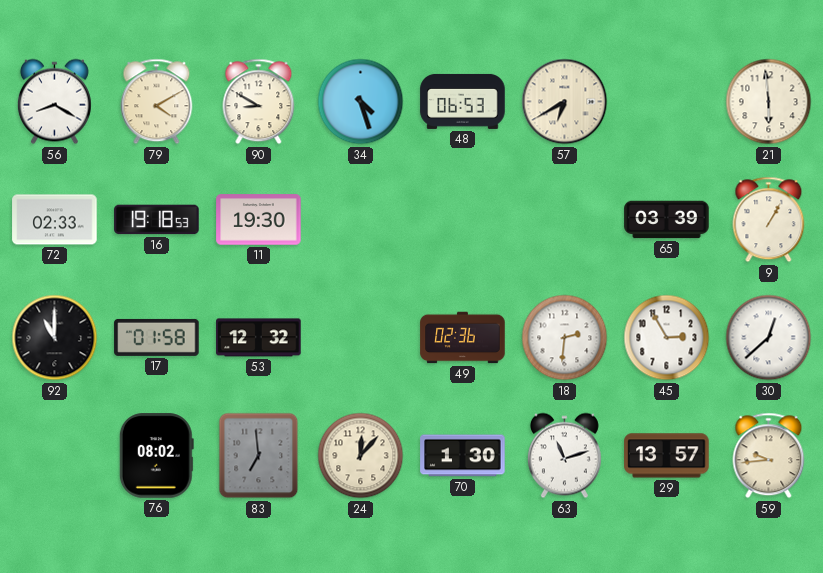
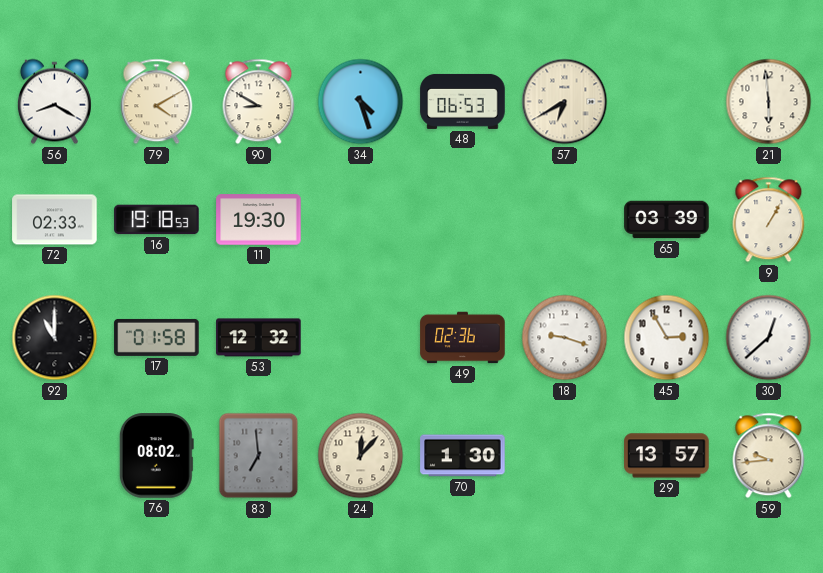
18: 2:31 -> 9:18
63: 11:12 -> none
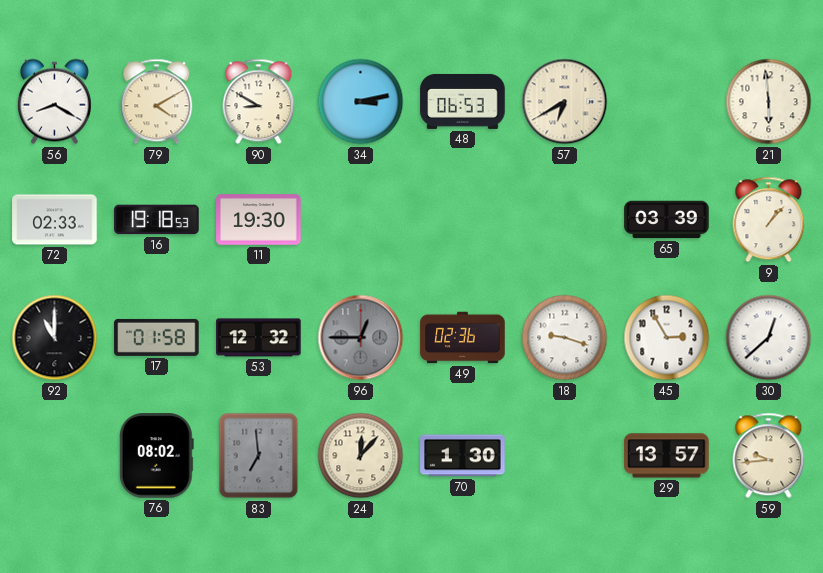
34: 4:27 -> 3:13
9: 1:05 -> 1:07
96: none -> 12:45
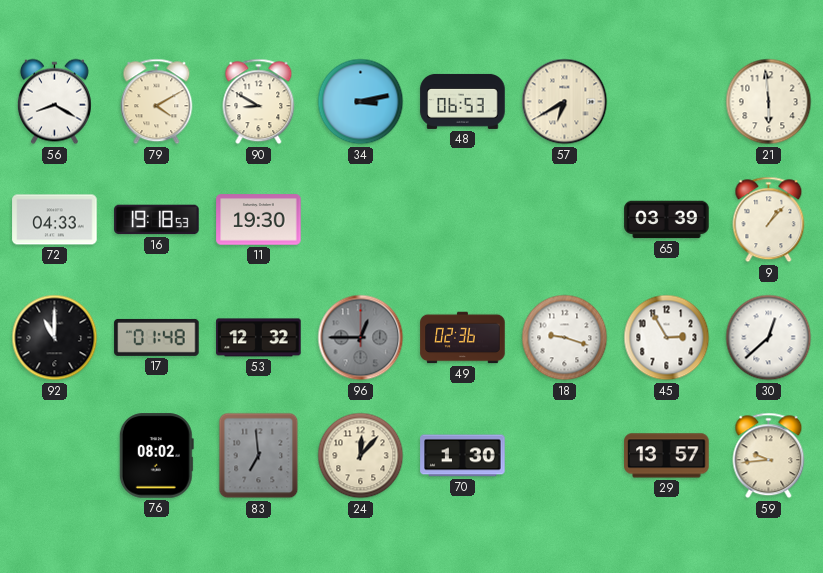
72: 02:33 -> 04:33
17: 01:58 -> 01:48
